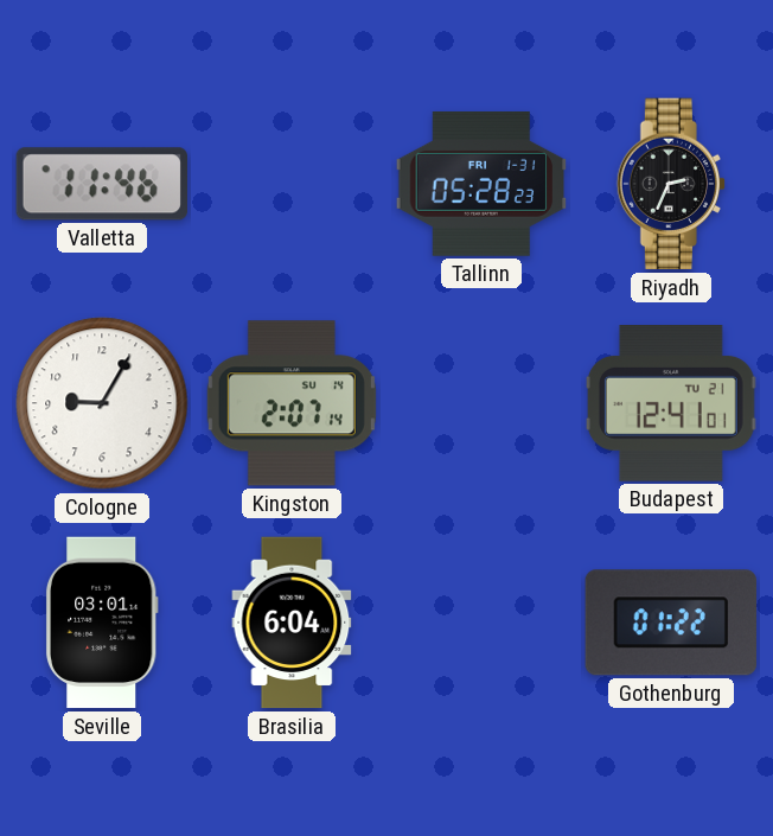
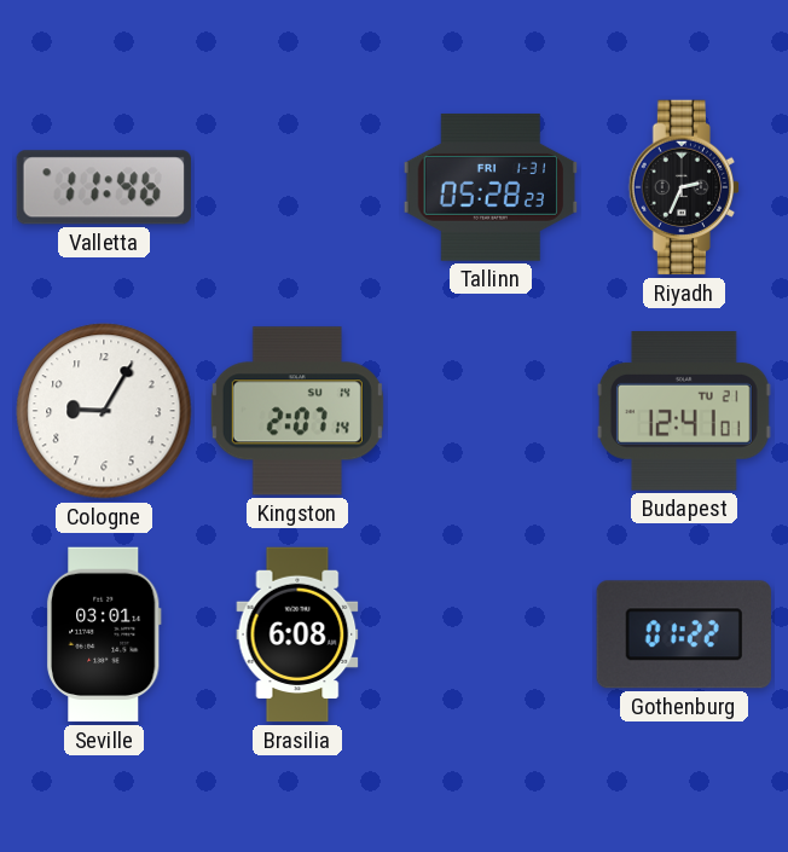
Brasilia: 6:04 -> 6:08
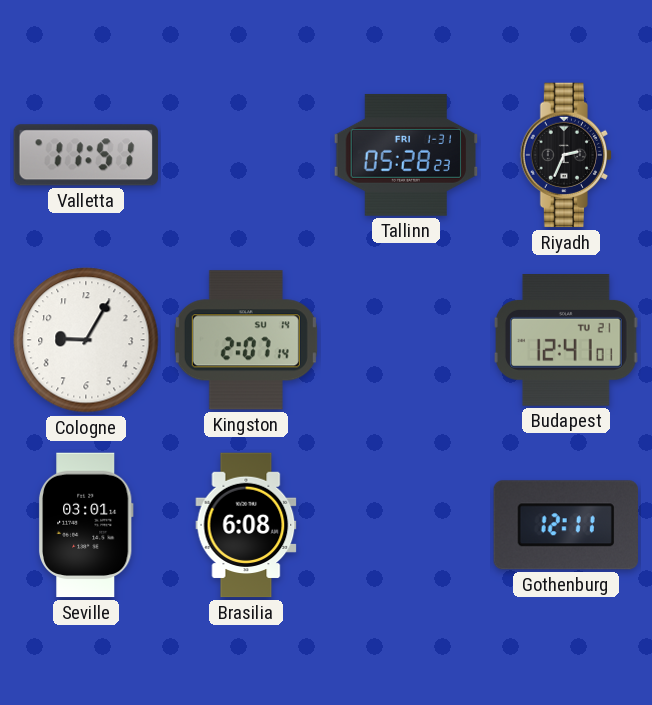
Valletta: 11:46 -> 11:51
Gothenburg: 01:22 -> 12:11
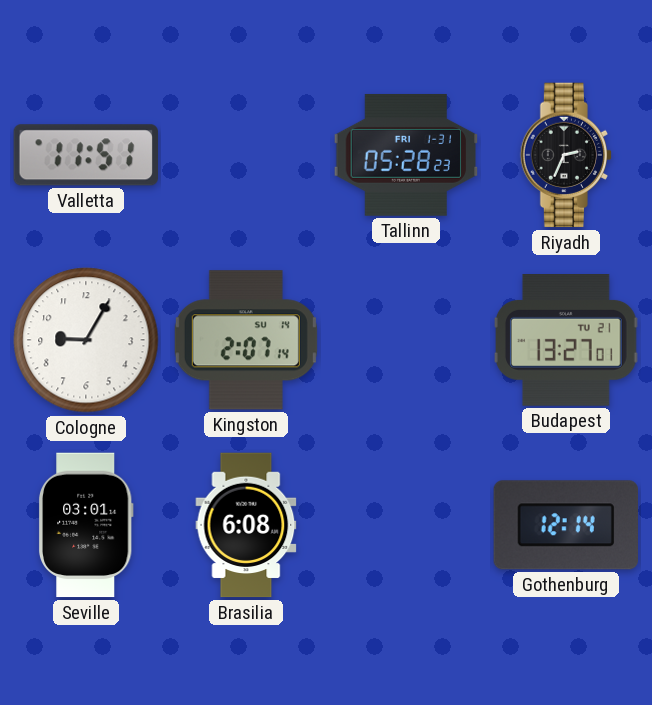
Budapest: 12:41 -> 13:27
Gothenburg: 12:11 -> 12:14
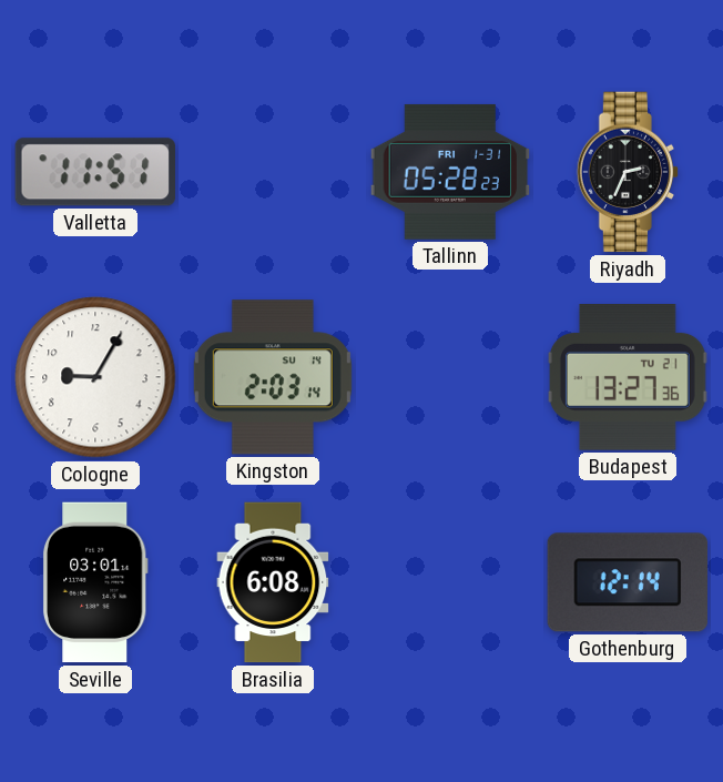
Kingston: 2:07 -> 2:03
Budapest: 13:27:01 -> 13:27:36
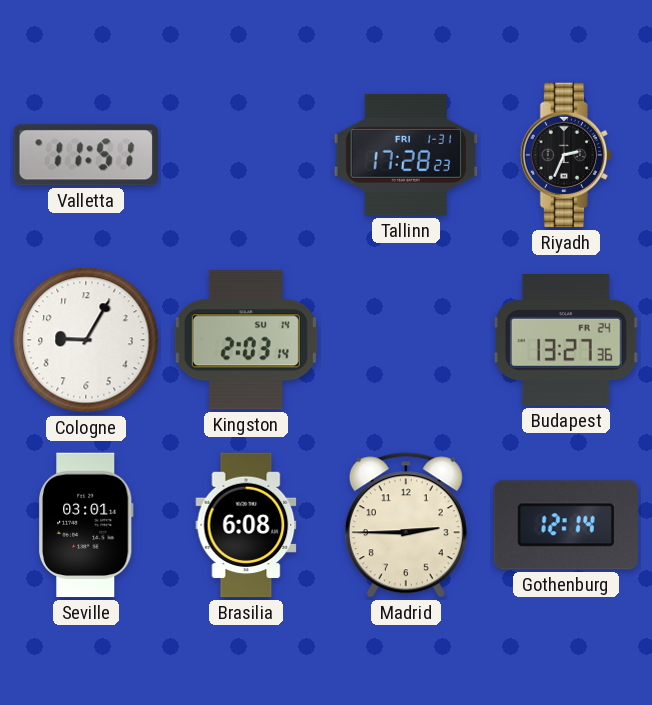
Tallinn: 05:28 -> 17:28
Budapest date: TU 21 -> FR 24
Madrid: none -> 2:45
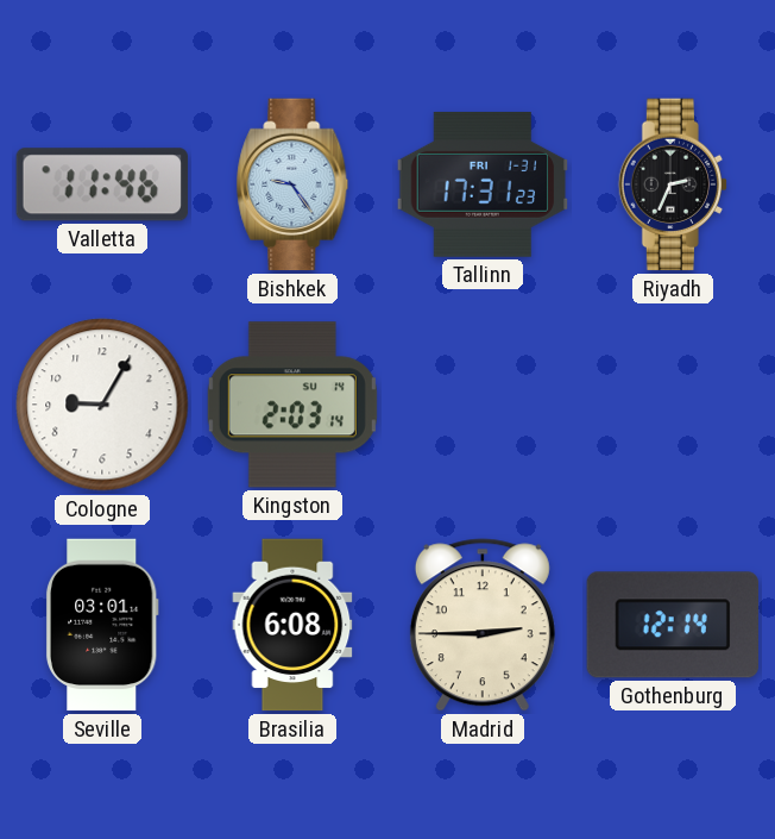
Valletta: 11:51 -> 11:46
Bishkek: none -> 9:24
Tallinn: 17:28 -> 17:31
Budapest: 13:27 -> none
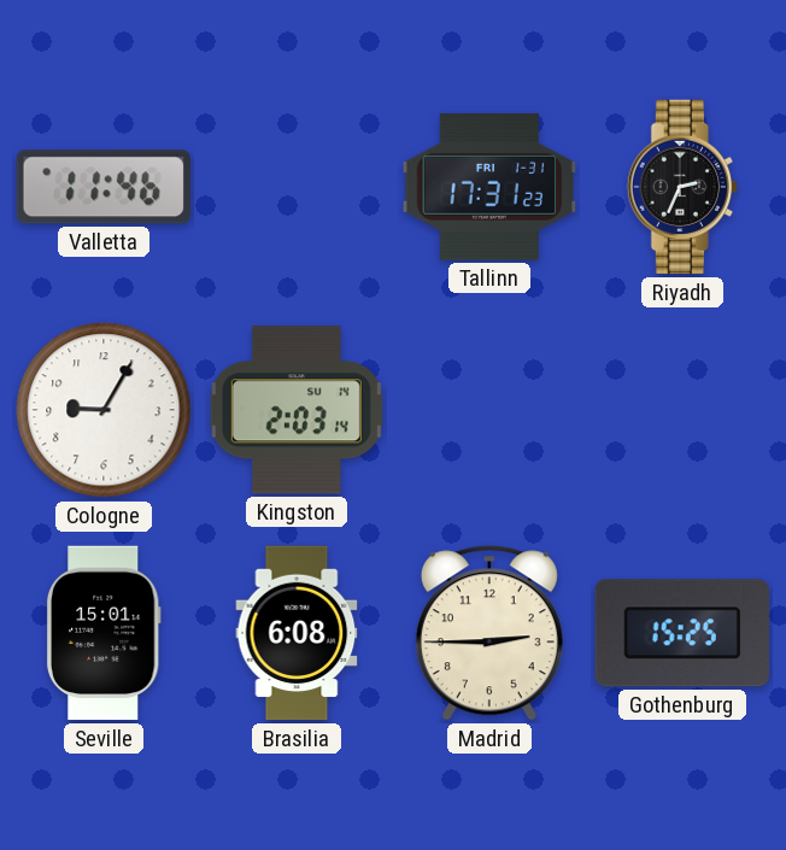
Bishkek: 9:24 -> none
Seville: 03:01 -> 15:01
Gothenburg: 12:14 -> 15:25
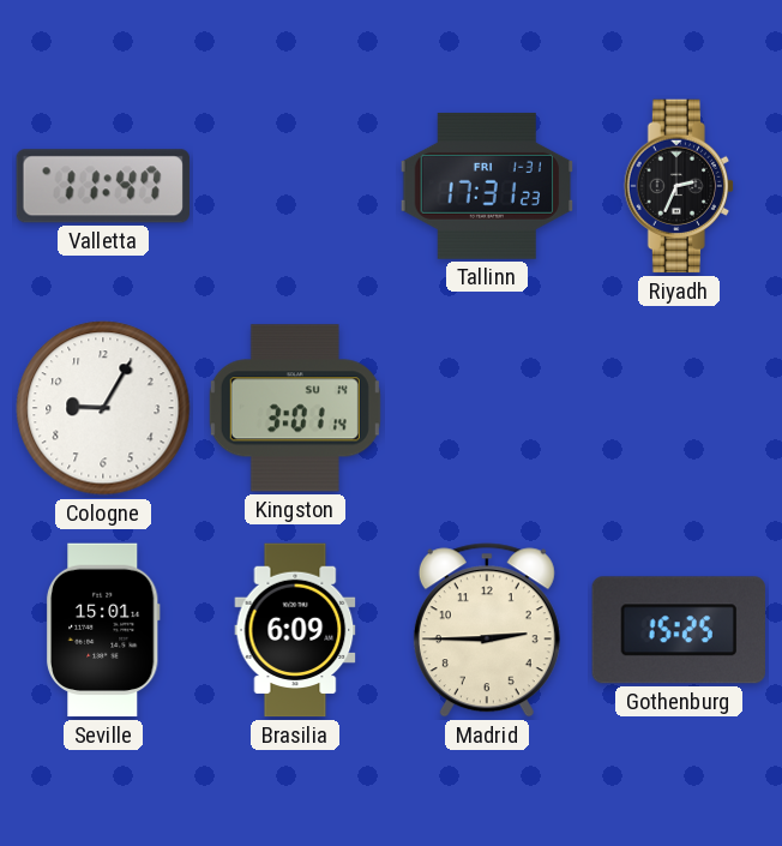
Valletta: 11:46 -> 11:47
Kingston: 2:03 -> 3:01
Brasilia: 6:08 -> 6:09
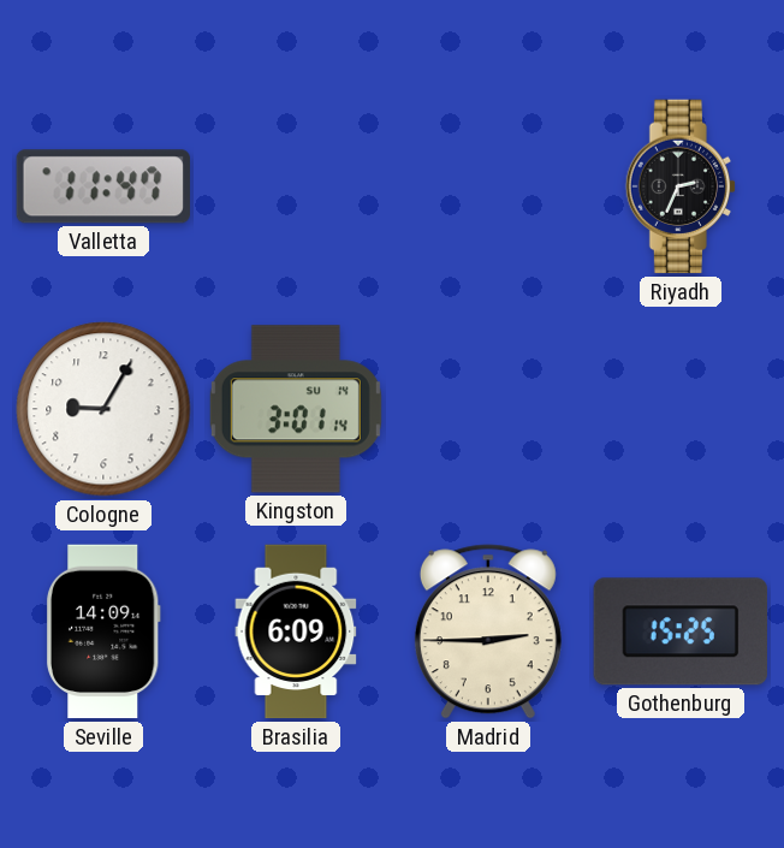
Tallinn: 17:31 -> none
Seville: 15:01 -> 14:09
